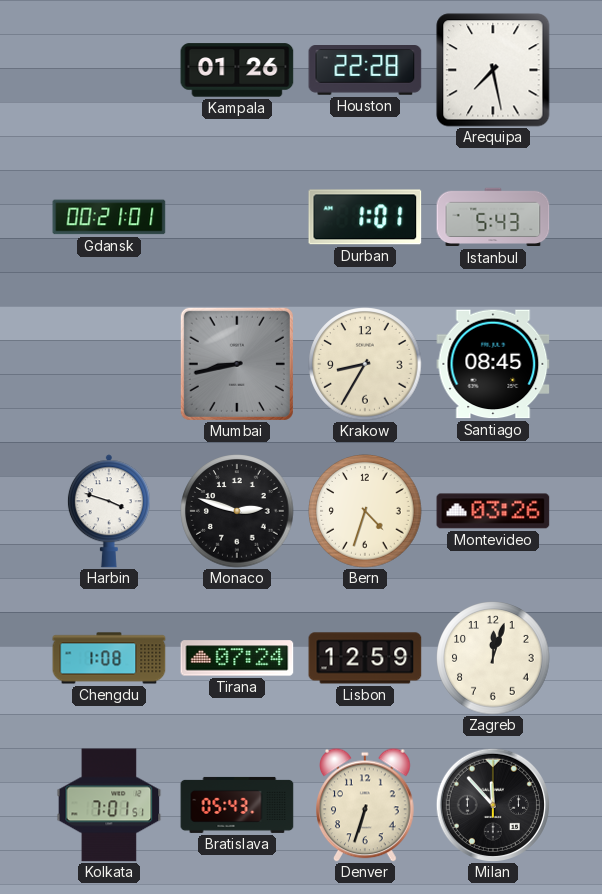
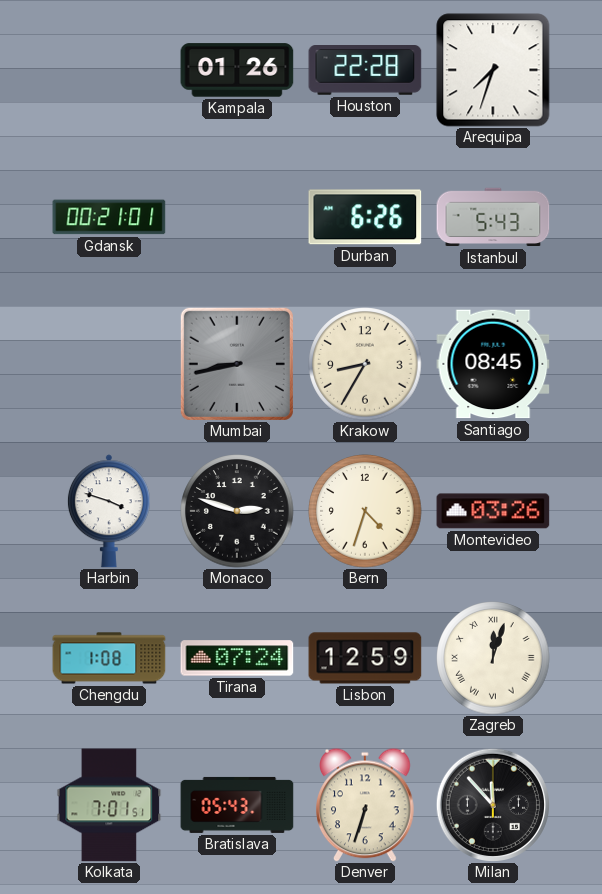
Arequipa: 7:28 -> 7:33
Durban: 1:01 -> 6:26
Zagreb numerals: Arabic -> Roman
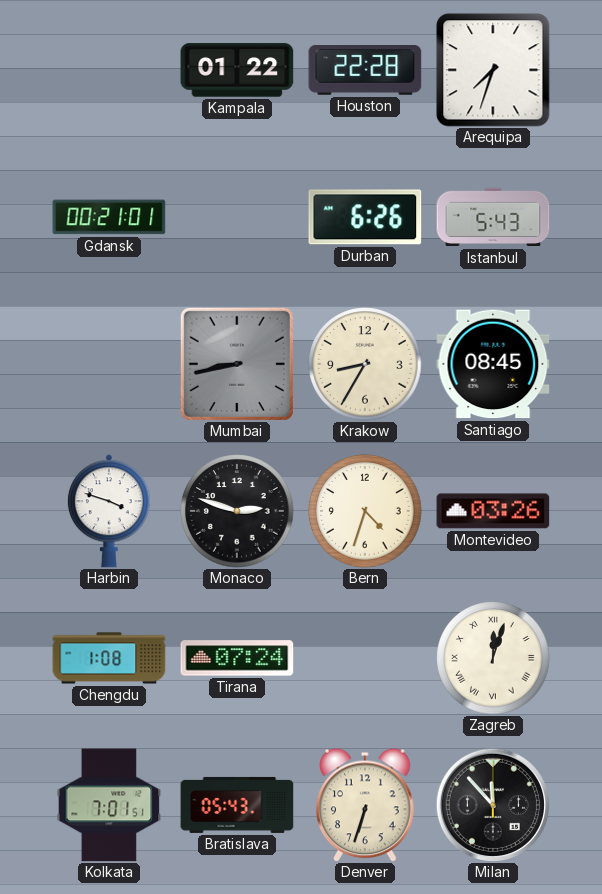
Kampala: 01:26 -> 01:22
Lisbon: 12:59 -> none
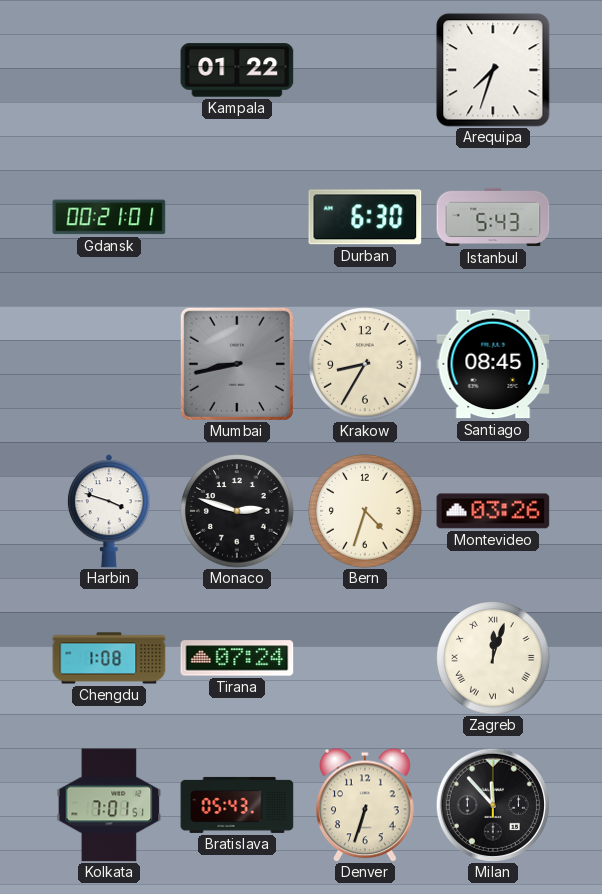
Houston: 22:28 -> none
Durban: 6:26 -> 6:30
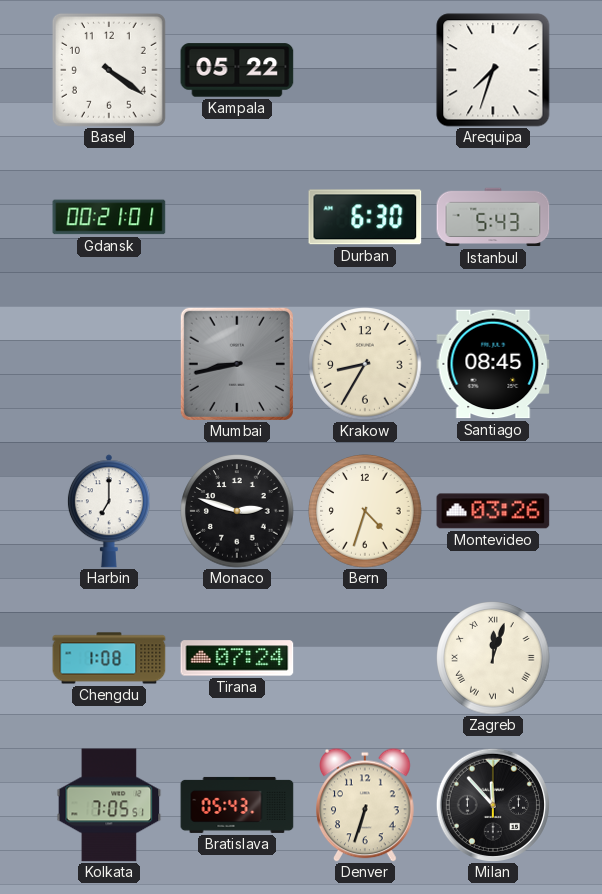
Basel: none -> 4:21
Kampala: 01:22 -> 05:22
Harbin: 3:48 -> 7:00
Kolkata: 7:01 -> 7:05
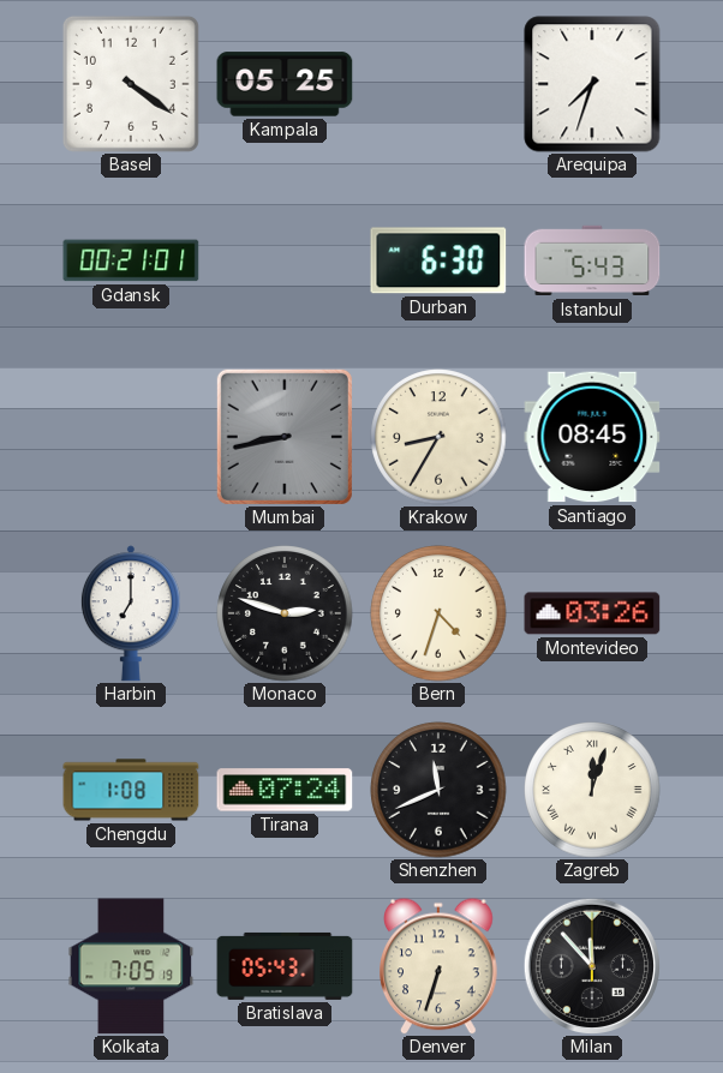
Kampala: 05:22 -> 05:25
Shenzhen: none -> 11:41
Kolkata: 7:05:51 -> 7:05:19
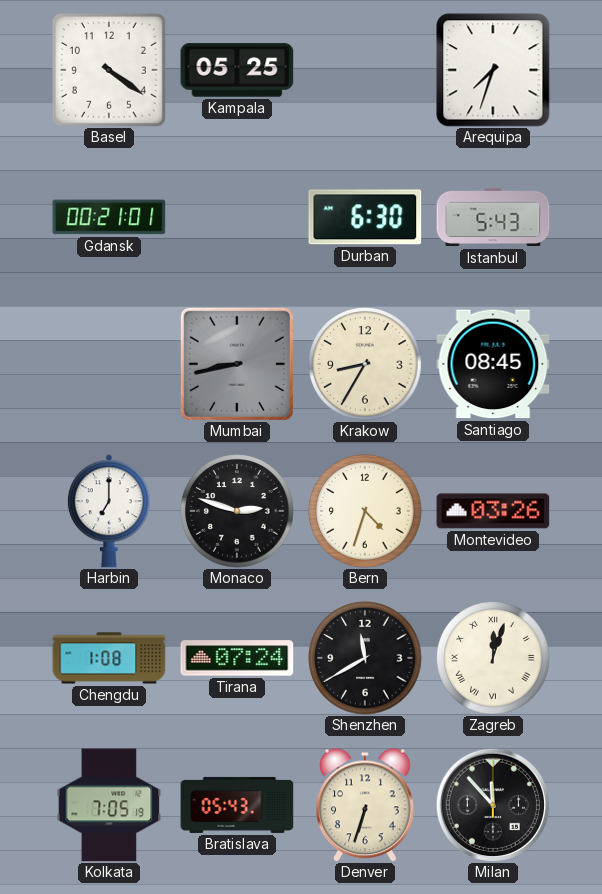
Shenzhen: 11:41 -> 11:40
